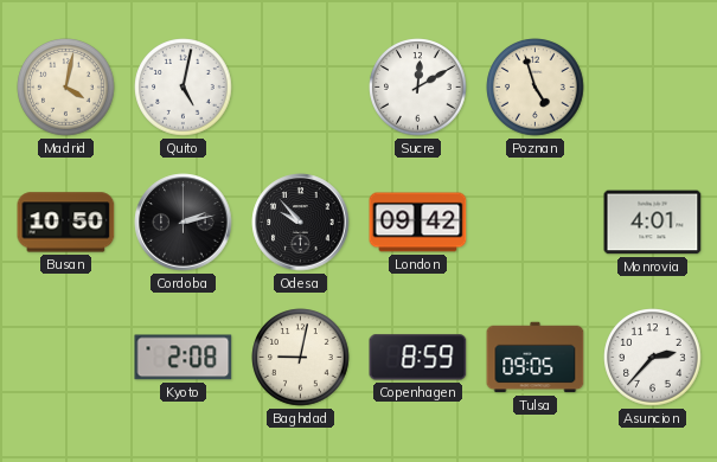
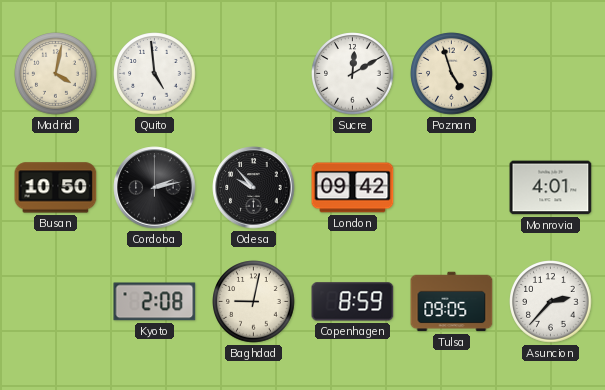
Quito: 5:02 -> 4:59
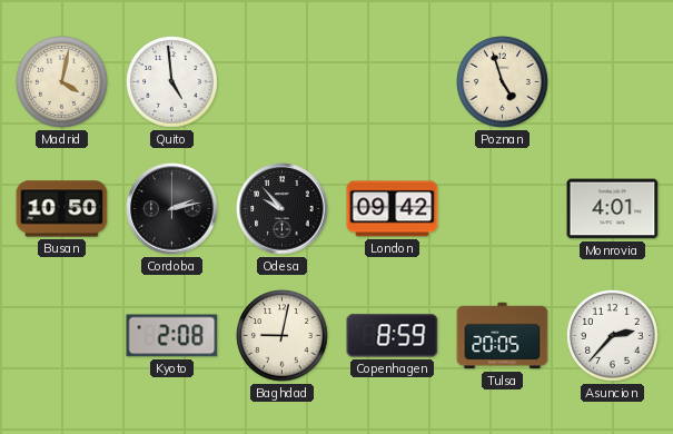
Sucre: 12:10 -> none
Tulsa: 09:05 -> 20:05
